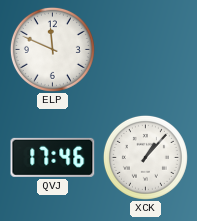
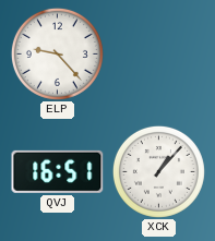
ELP: 11:49 -> 9:23
QVJ: 17:46 -> 16:51
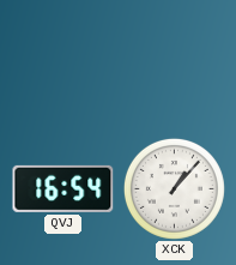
ELP: 9:23 -> none
QVJ: 16:51 -> 16:54
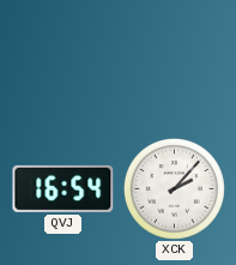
XCK: 1:07 -> 2:07
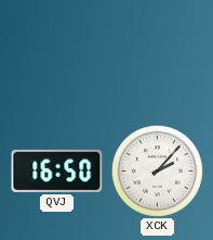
QVJ: 16:54 -> 16:50
